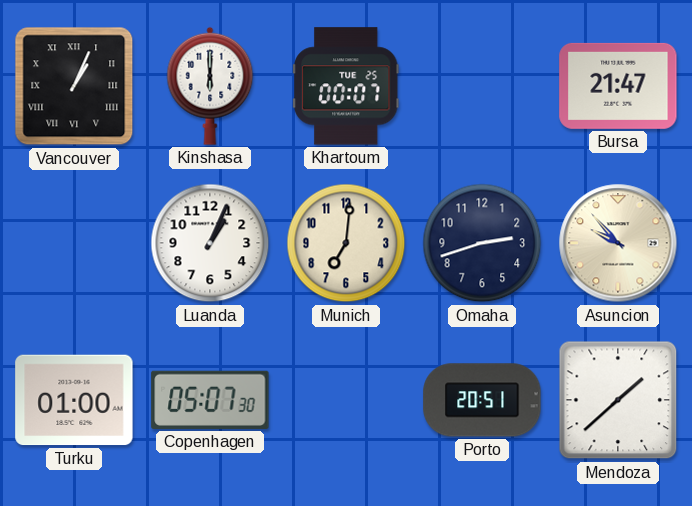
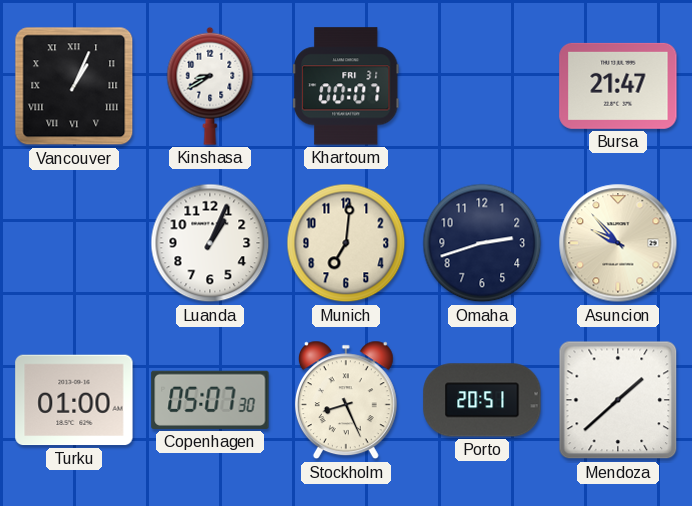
Kinshasa: 6:00 -> 8:40
Khartoum date: TUE 25 -> FRI 31
Stockholm: none -> 8:26
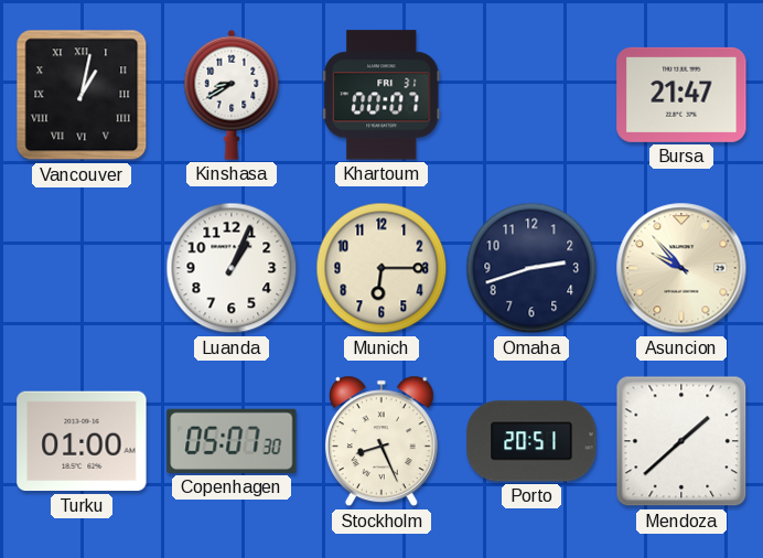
Vancouver: 1:04 -> 1:02
Munich: 7:01 -> 6:15
